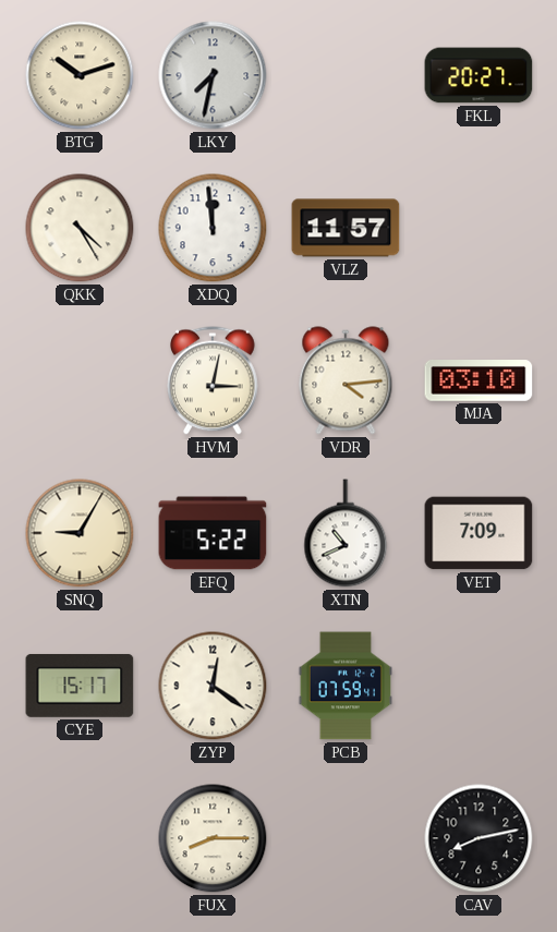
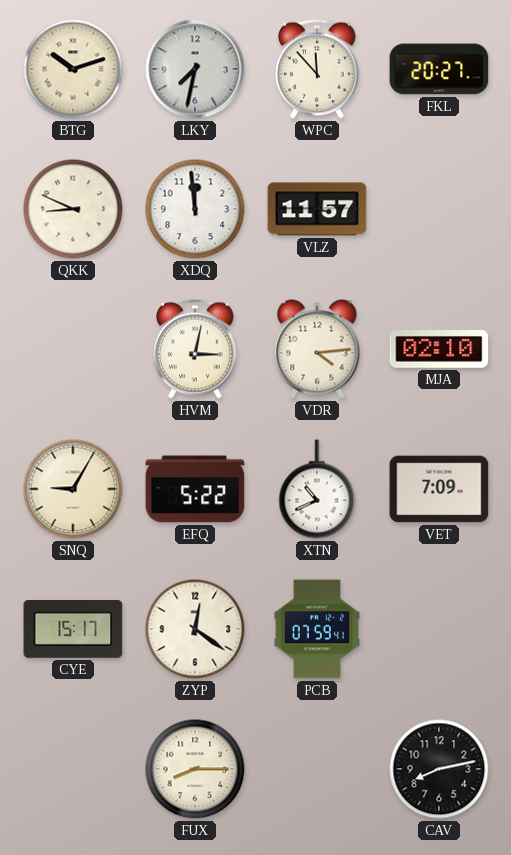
WPC: none -> 11:53
QKK: 4:25 -> 8:49
MJA: 03:10 -> 02:10
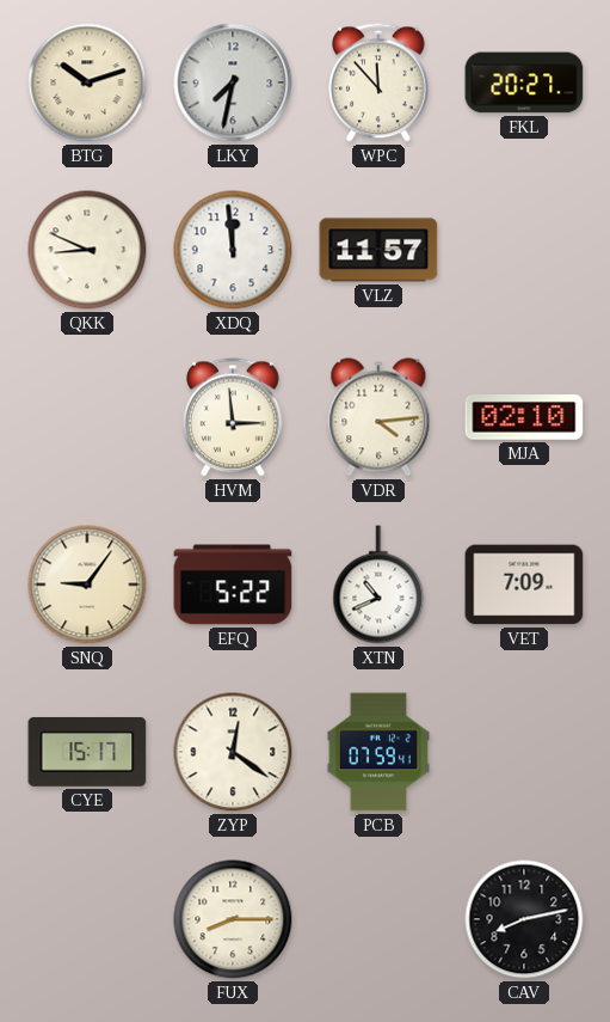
HVM: 3:02 -> 2:59
SNQ: 9:05 -> 9:06
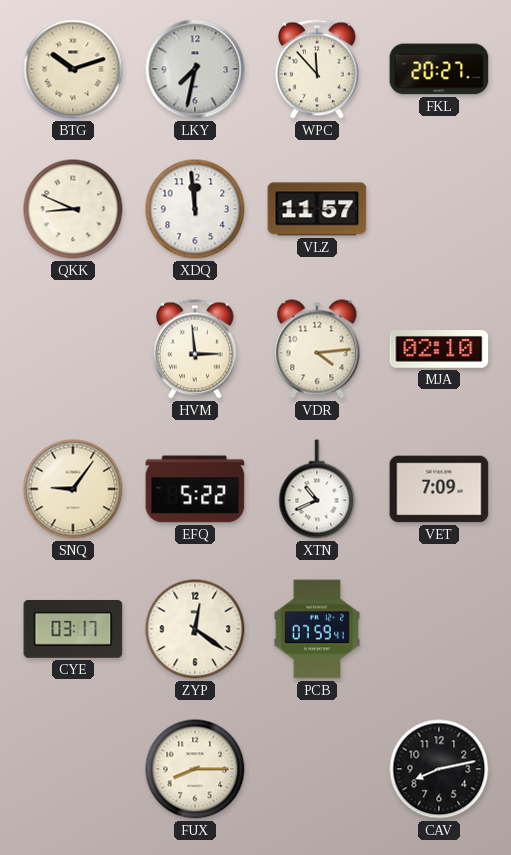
CYE: 15:17 -> 03:17
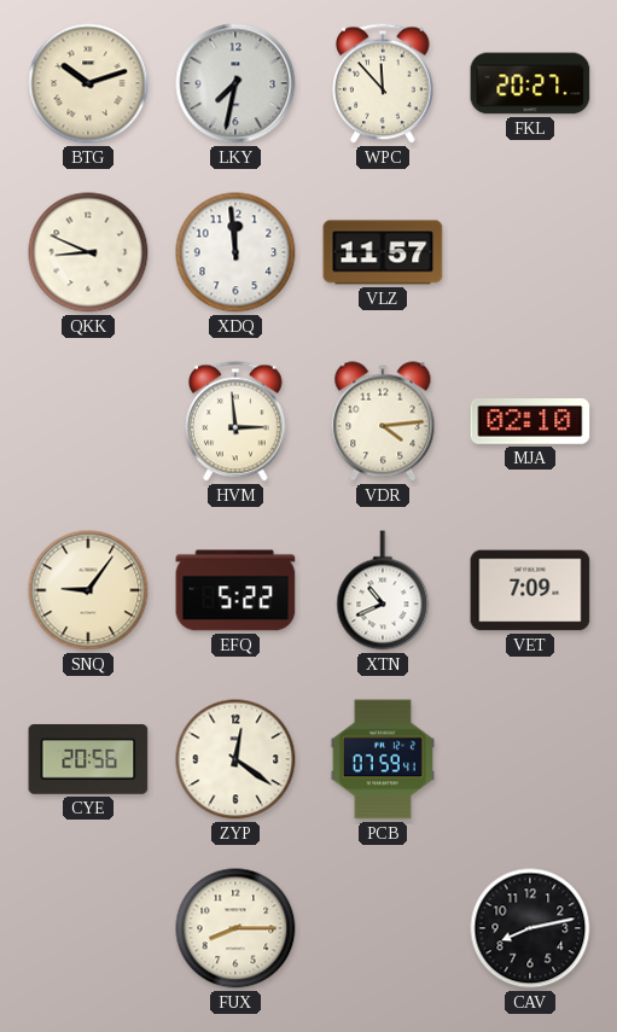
CYE: 03:17 -> 20:56
